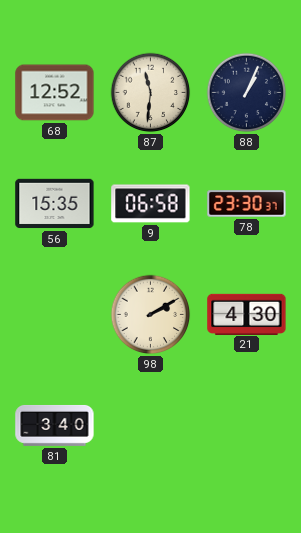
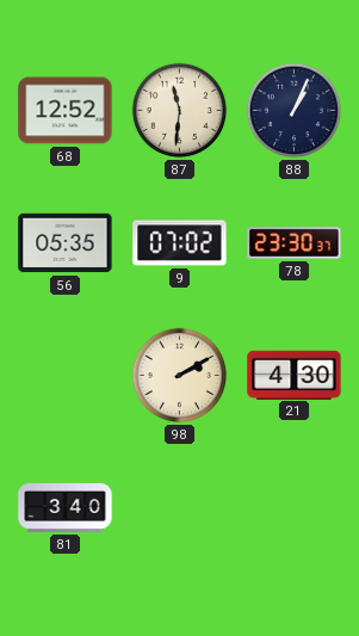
56: 15:35 -> 05:35
9: 06:58 -> 07:02
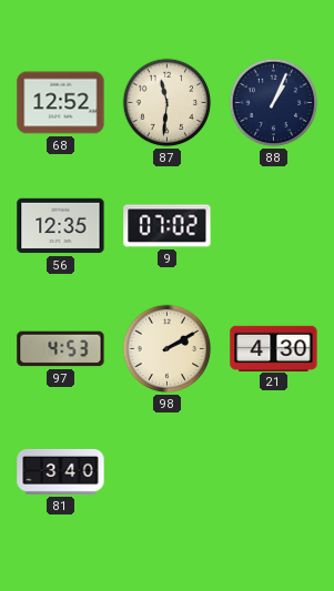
56: 05:35 -> 12:35
78: 23:30 -> none
97: none -> 4:53
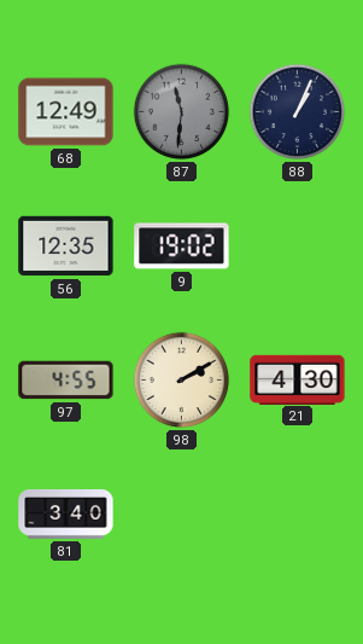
68: 12:52 -> 12:49
87 dial: cream -> grey
9: 07:02 -> 19:02
97: 4:53 -> 4:55
